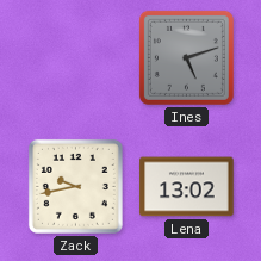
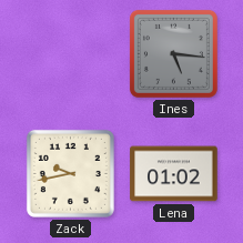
Ines: 5:12 -> 5:16
Lena: 13:02 -> 01:02
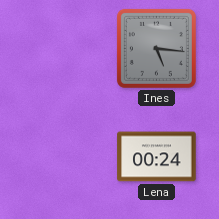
Zack: 9:43 -> none
Lena: 01:02 -> 00:24
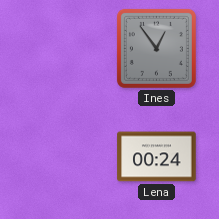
Ines: 5:16 -> 12:54
